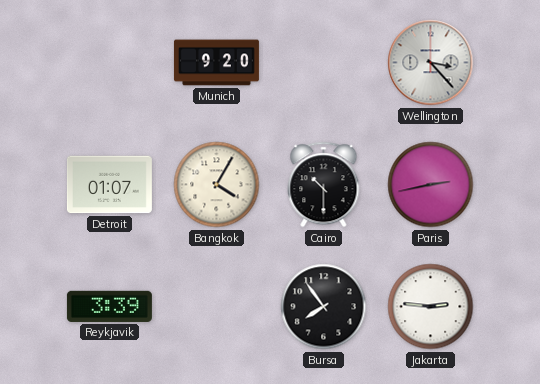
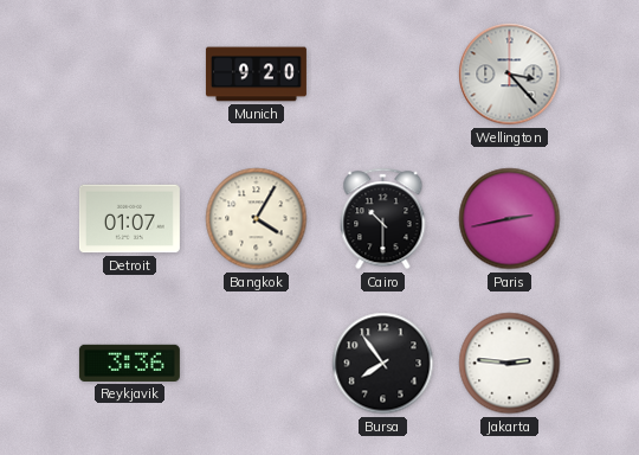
Reykjavik: 3:39 -> 3:36
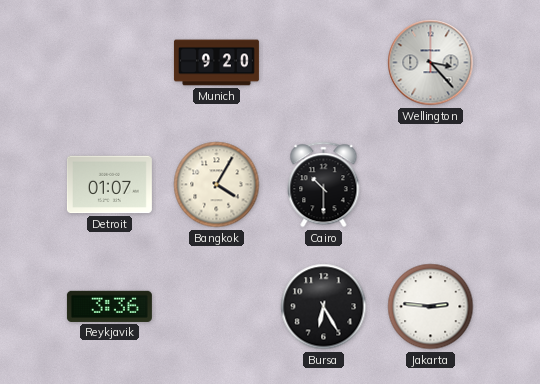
Paris: 2:43 -> none
Bursa: 7:54 -> 6:25
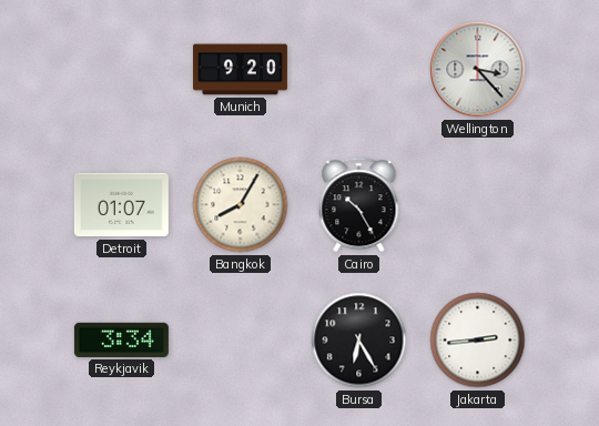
Bangkok: 4:05 -> 8:05
Cairo: 10:30 -> 10:25
Reykjavik: 3:36 -> 3:34
Jakarta: 2:46 -> 2:44
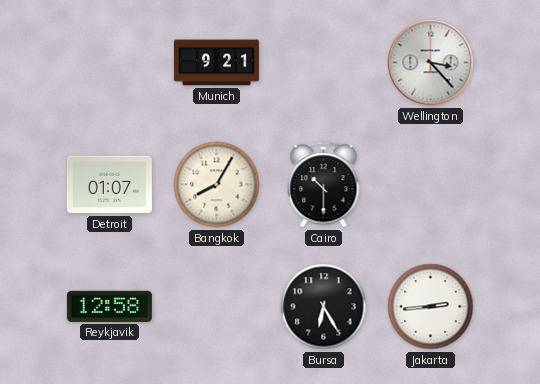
Munich: 9:20 -> 9:21
Cairo: 10:25 -> 10:30
Reykjavik: 3:34 -> 12:58
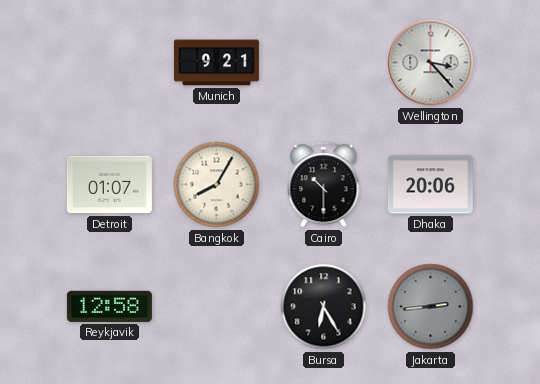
Dhaka: none -> 20:06
Jakarta dial: white -> grey
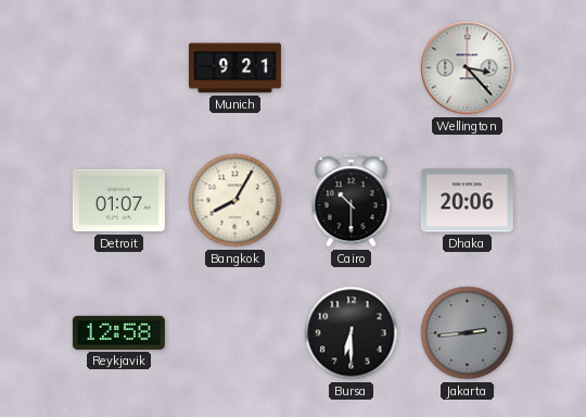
Bursa: 6:25 -> 6:30
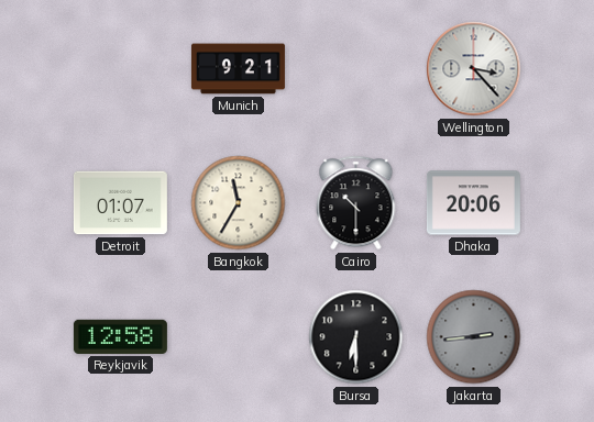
Bangkok: 8:05 -> 11:35
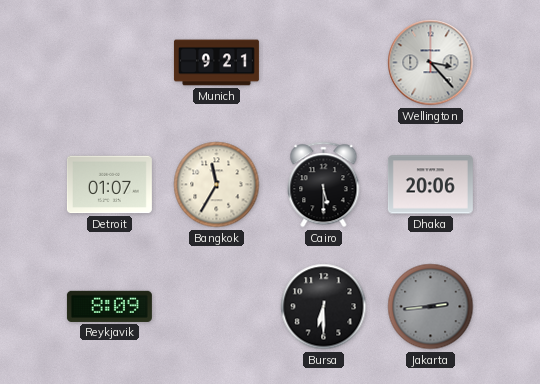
Cairo: 10:30 -> 5:30
Reykjavik: 12:58 -> 8:09
